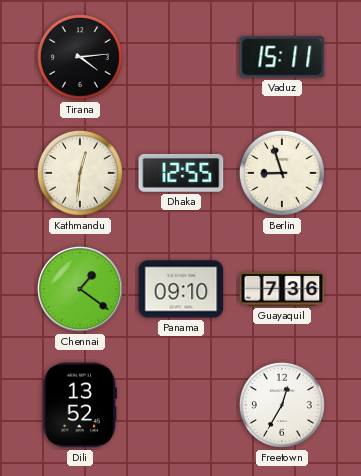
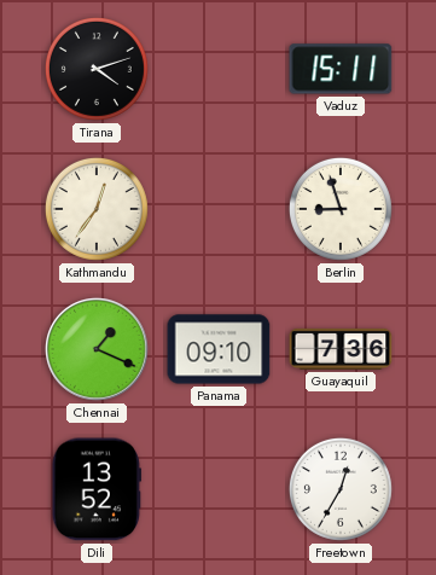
Tirana: 4:14 -> 4:12
Kathmandu: 12:31 -> 12:36
Dhaka: 12:55 -> none
Chennai: 1:21 -> 1:19
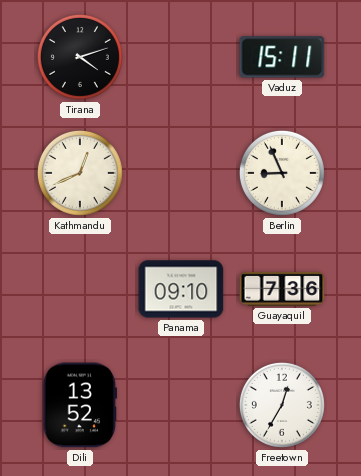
Kathmandu: 12:36 -> 12:41
Berlin: 8:57 -> 8:56
Chennai: 1:19 -> none
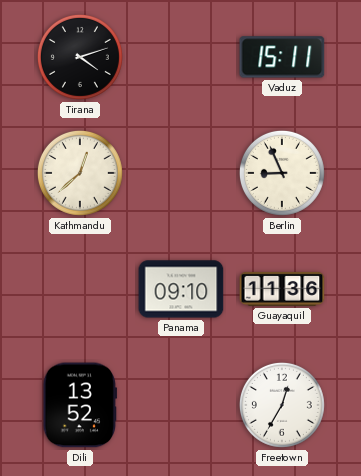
Kathmandu: 12:41 -> 12:38
Guayaquil: 7:36 -> 11:36
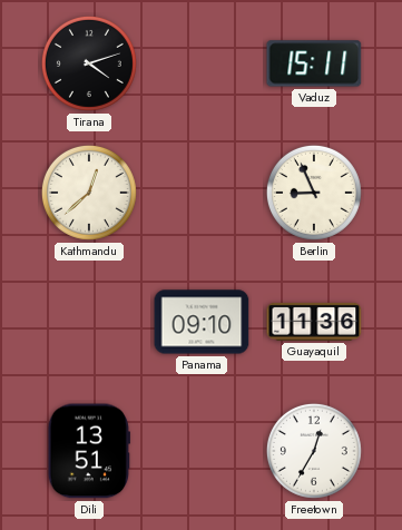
Dili: 13:52 -> 13:51
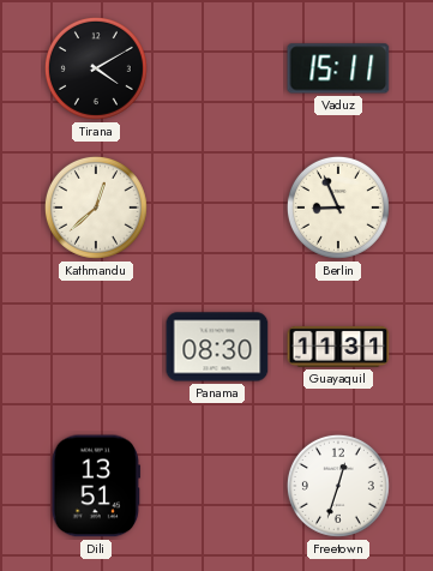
Tirana: 4:12 -> 4:10
Panama: 09:10 -> 08:30
Guayaquil: 11:36 -> 11:31
Freetown: 12:35 -> 12:33
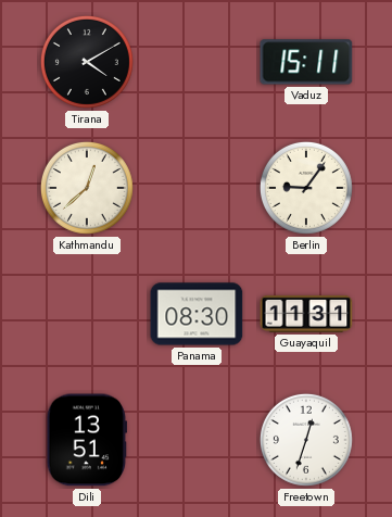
Berlin: 8:56 -> 9:06
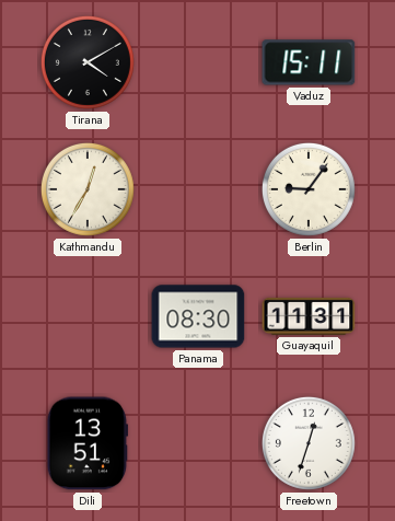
Kathmandu: 12:38 -> 12:35
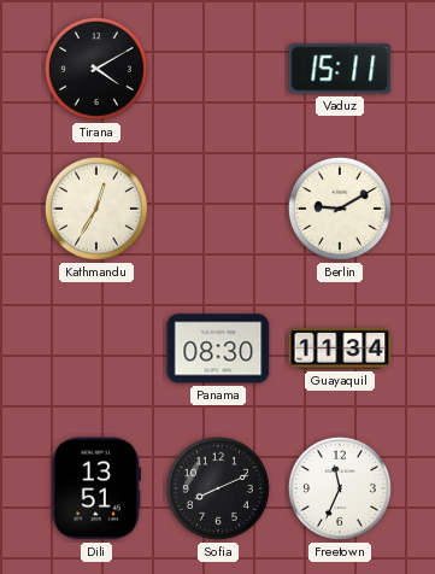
Berlin: 9:06 -> 9:10
Guayaquil: 11:31 -> 11:34
Sofia: none -> 8:11
Freetown: 12:33 -> 11:34
